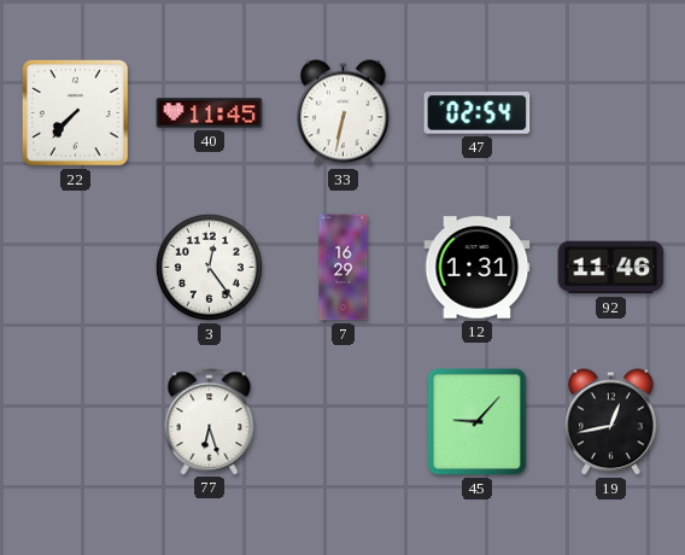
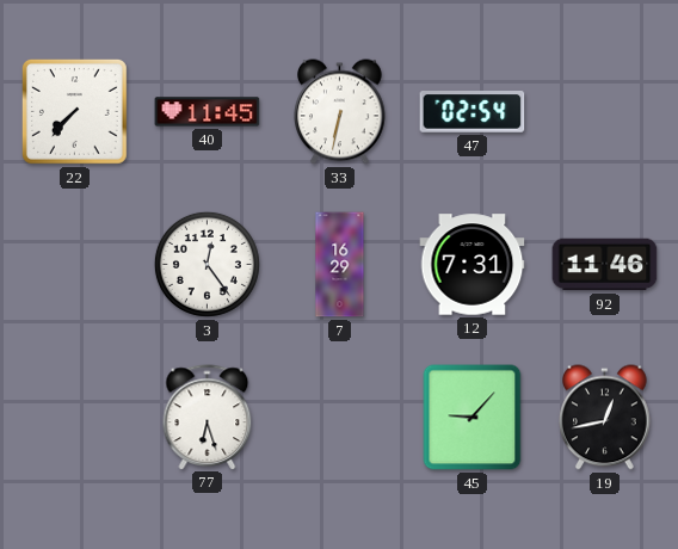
12: 1:31 -> 7:31
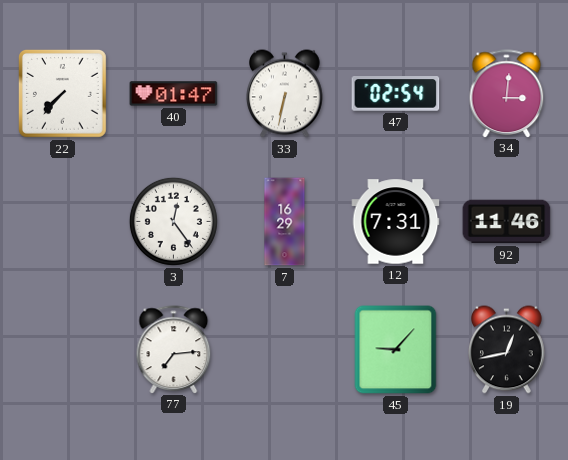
40: 11:45 -> 01:47
34: none -> 3:01
77: 6:27 -> 7:14
